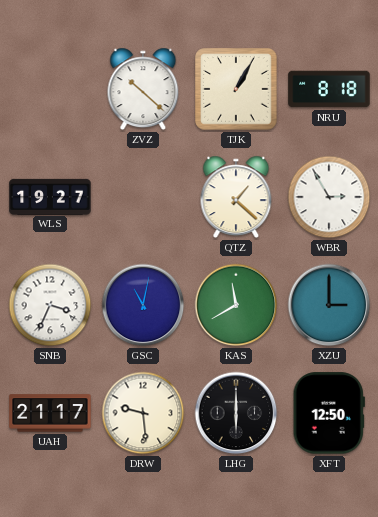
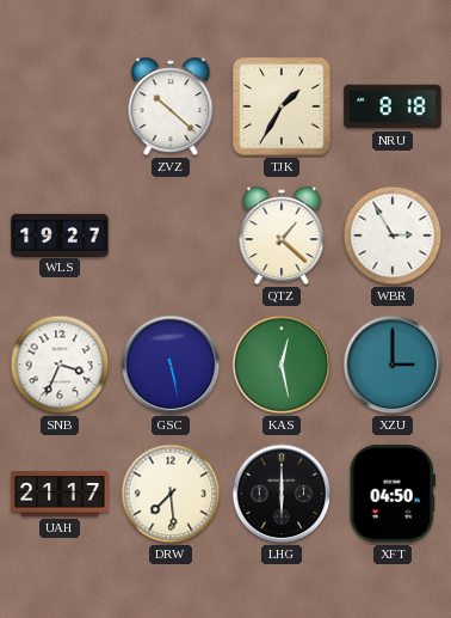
TJK: 1:05 -> 1:35
GSC: 11:02 -> 5:28
KAS: 11:40 -> 12:28
DRW: 9:29 -> 7:29
XFT: 12:50 -> 04:50
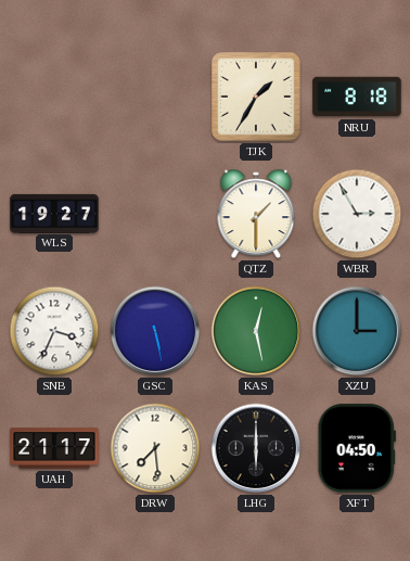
ZVZ: 10:22 -> none
QTZ: 1:22 -> 1:30
